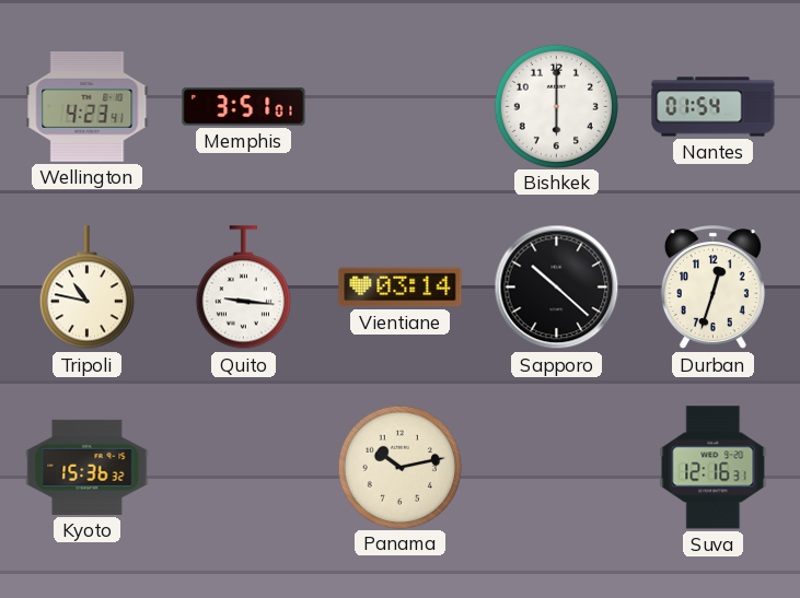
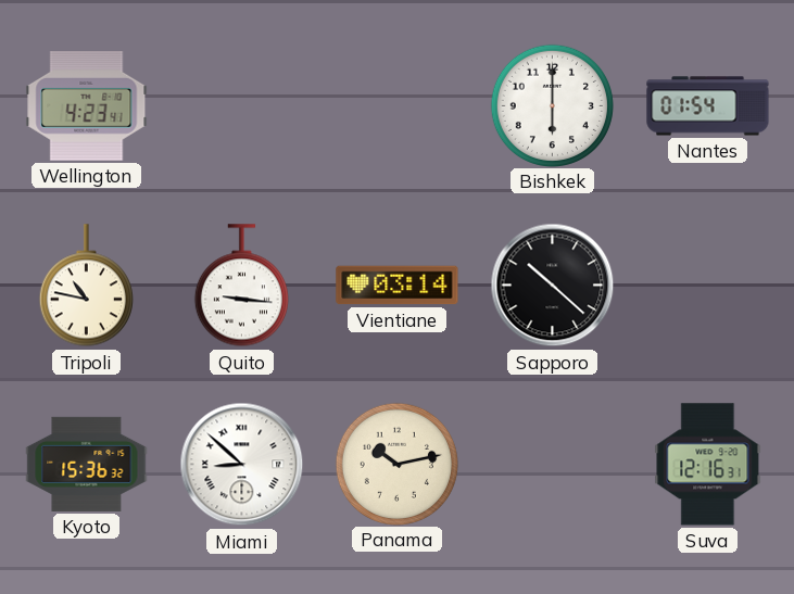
Memphis: 3:51 -> none
Durban: 12:33 -> none
Miami: none -> 8:52
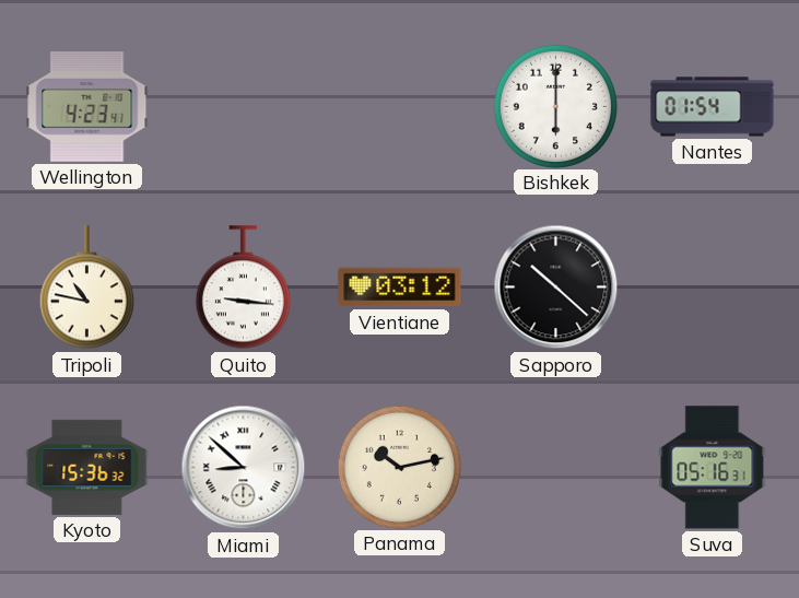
Vientiane: 03:14 -> 03:12
Suva: 12:16 -> 05:16
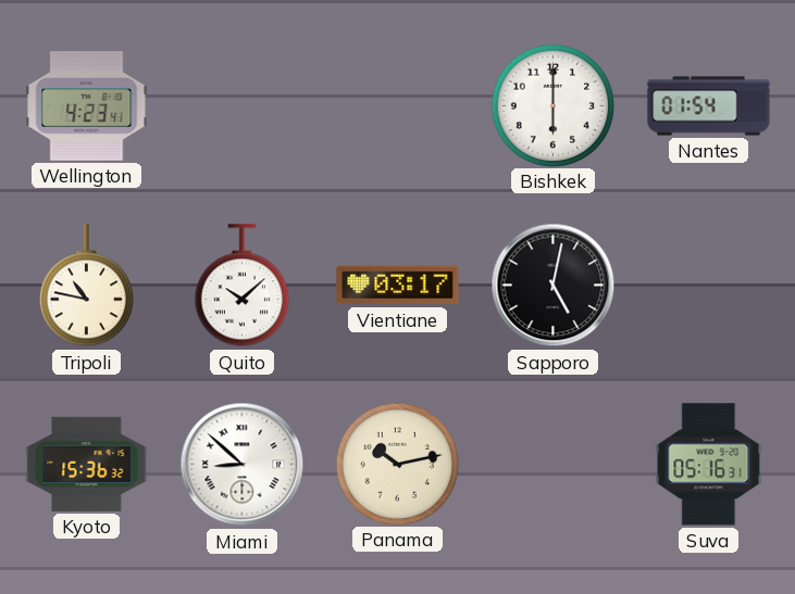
Quito: 9:16 -> 10:08
Vientiane: 03:12 -> 03:17
Sapporo: 10:22 -> 5:02
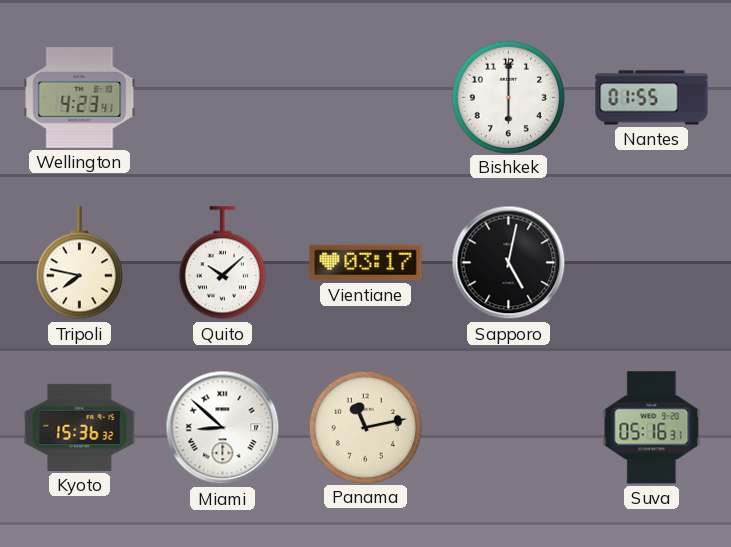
Nantes: 01:54 -> 01:55
Tripoli: 10:47 -> 7:47
Panama: 10:13 -> 11:13
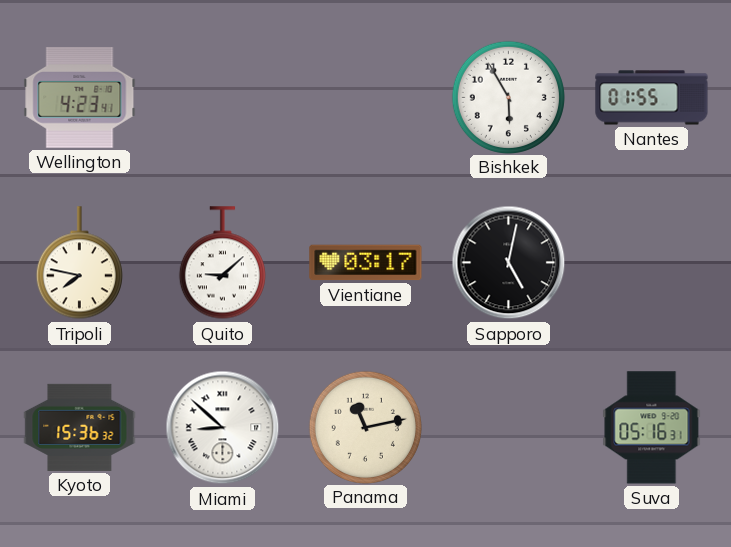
Bishkek: 6:00 -> 5:55
Quito: 10:08 -> 9:08
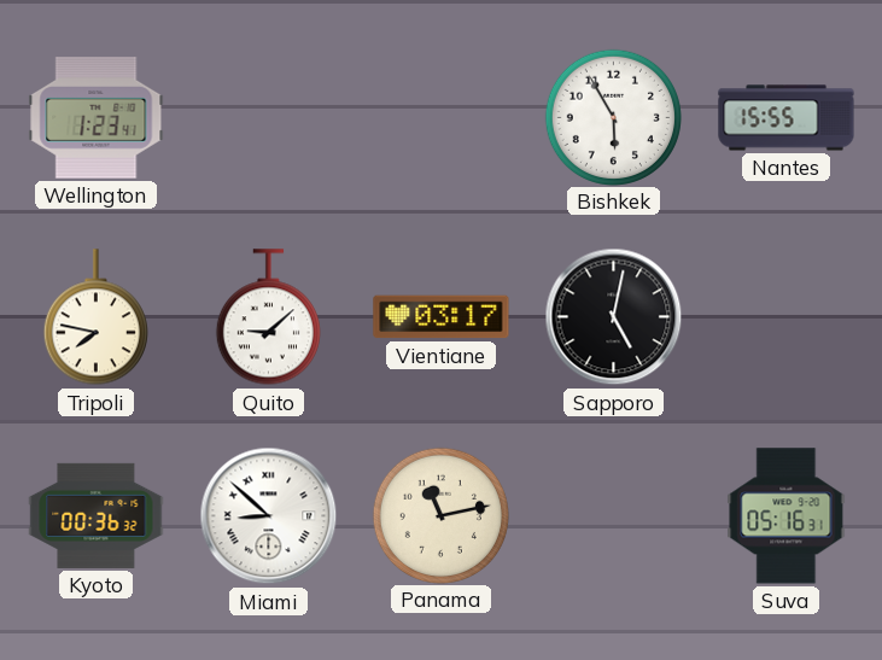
Wellington: 4:23 -> 1:23
Nantes: 01:55 -> 15:55
Kyoto: 15:36 -> 00:36
